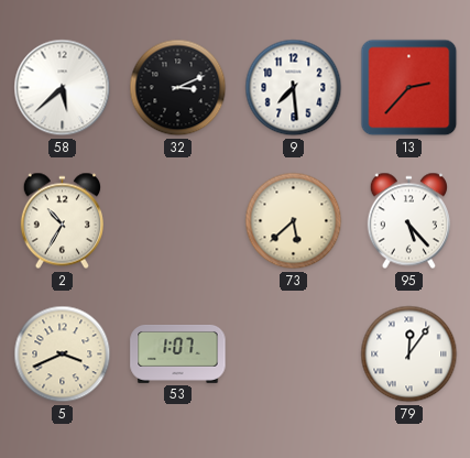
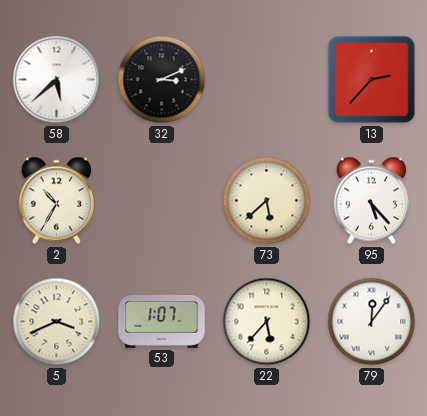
9: 7:29 -> none
22: none -> 5:37
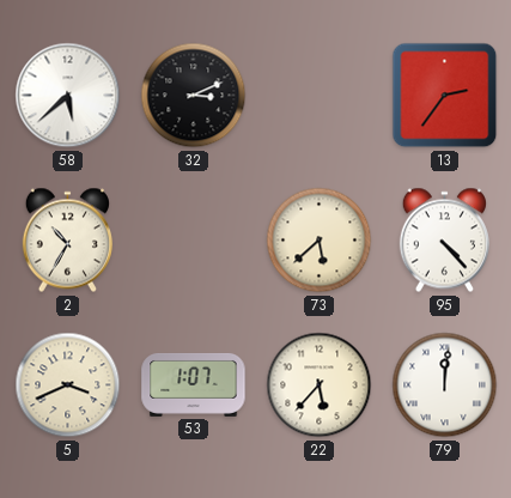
13: 2:37 -> 2:36
95: 5:23 -> 4:23
79: 12:06 -> 12:01
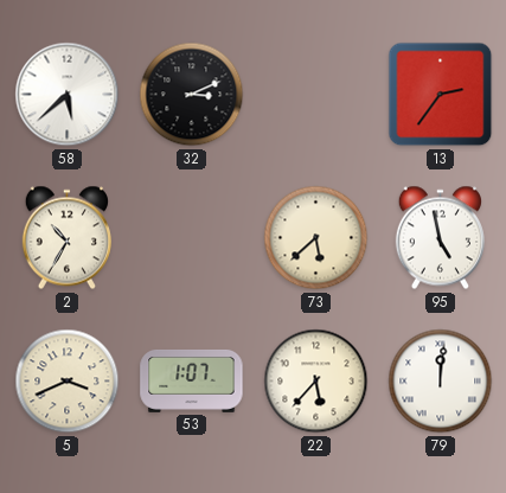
95: 4:23 -> 4:58
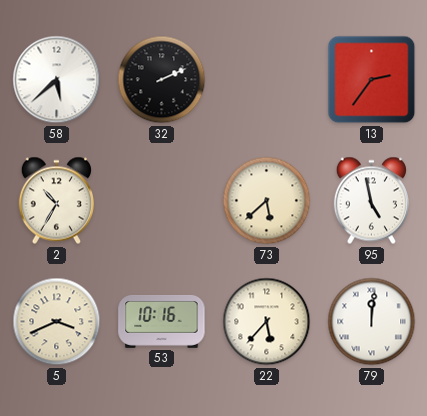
32: 3:11 -> 2:11
53: 1:07 -> 10:16
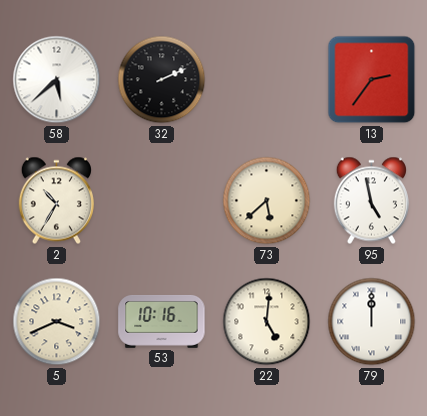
22: 5:37 -> 5:01
79: 12:01 -> 12:00
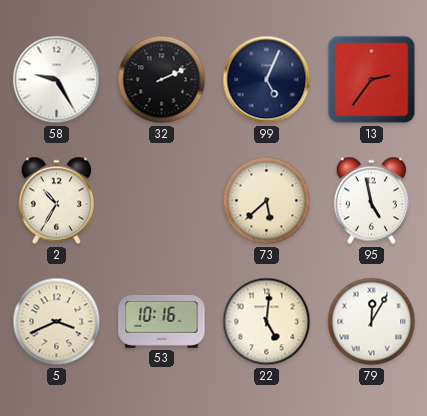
58: 5:38 -> 9:25
99: none -> 5:04
79: 12:00 -> 12:05
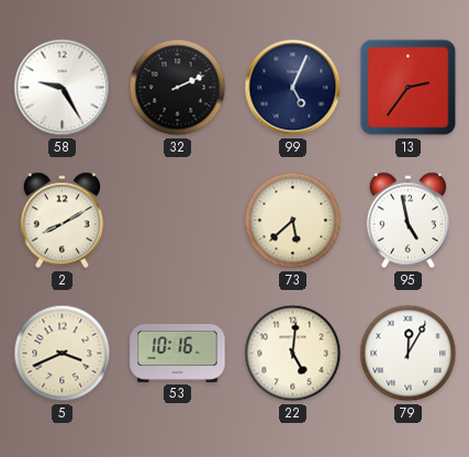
2: 10:35 -> 8:10
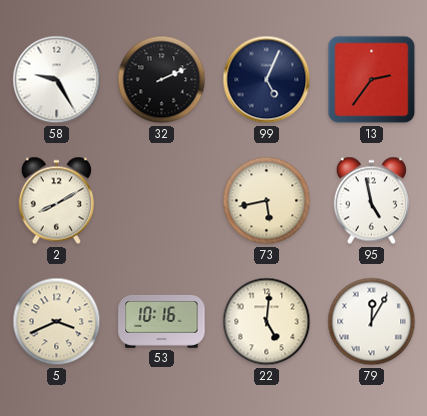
73: 5:38 -> 5:43
